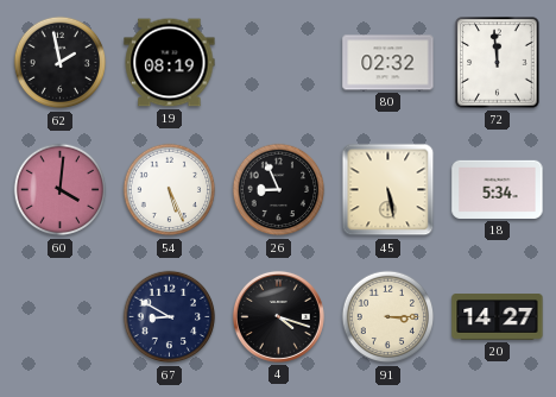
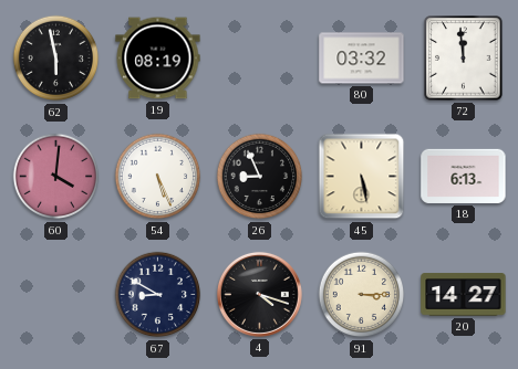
62: 1:58 -> 5:58
80: 02:32 -> 03:32
18: 5:34 -> 6:13
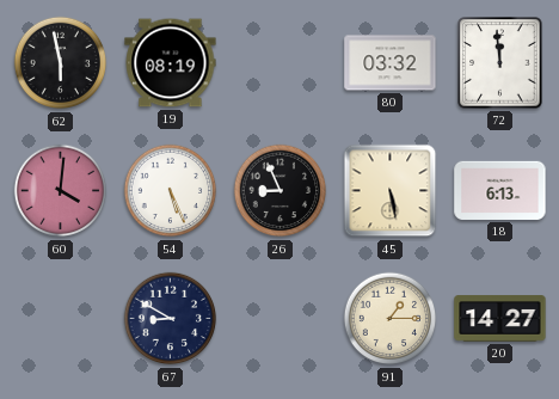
4: 4:18 -> none
91: 3:15 -> 1:15
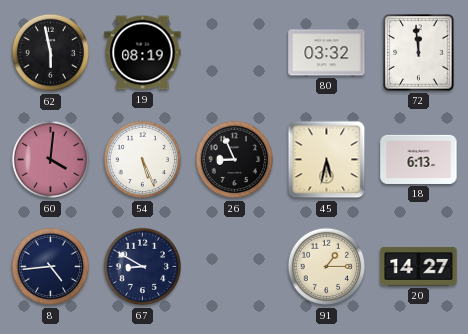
45: 5:28 -> 5:32
8: none -> 4:44
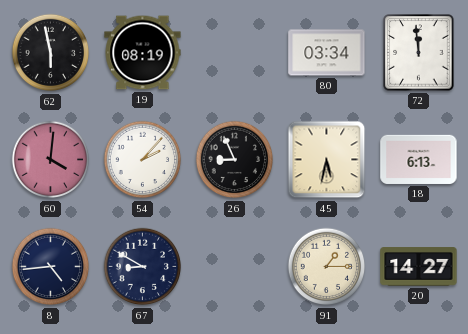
80: 03:32 -> 03:34
54: 5:26 -> 2:07
